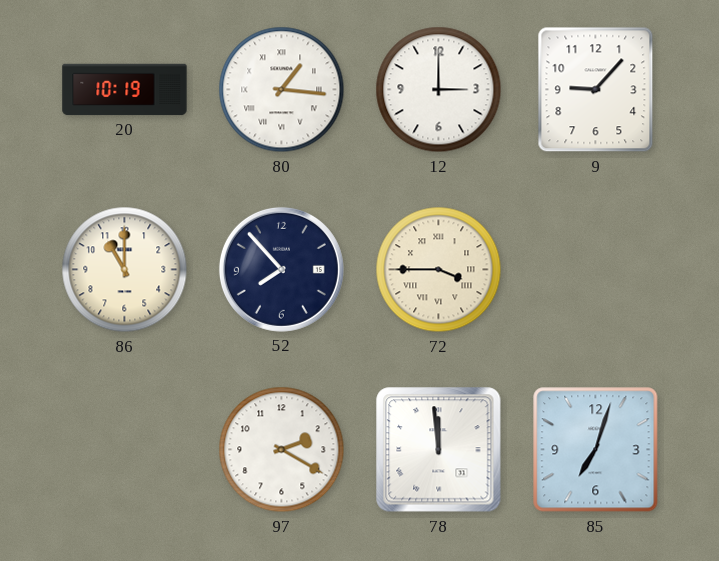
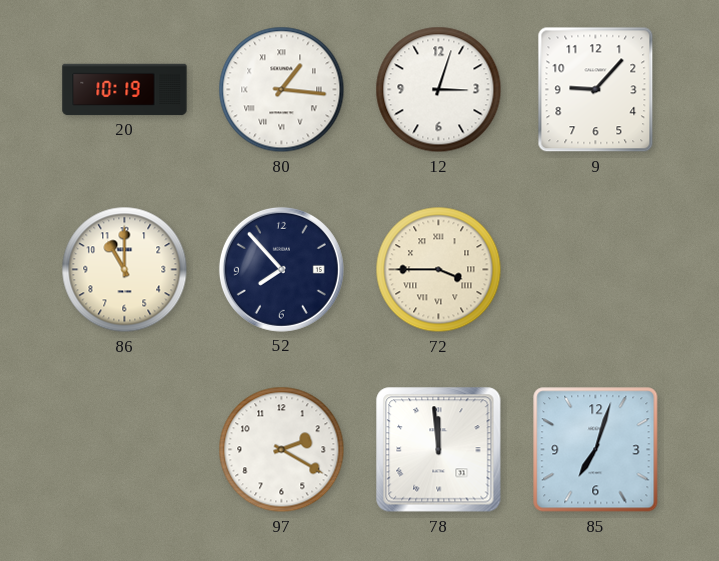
12: 3:00 -> 3:03
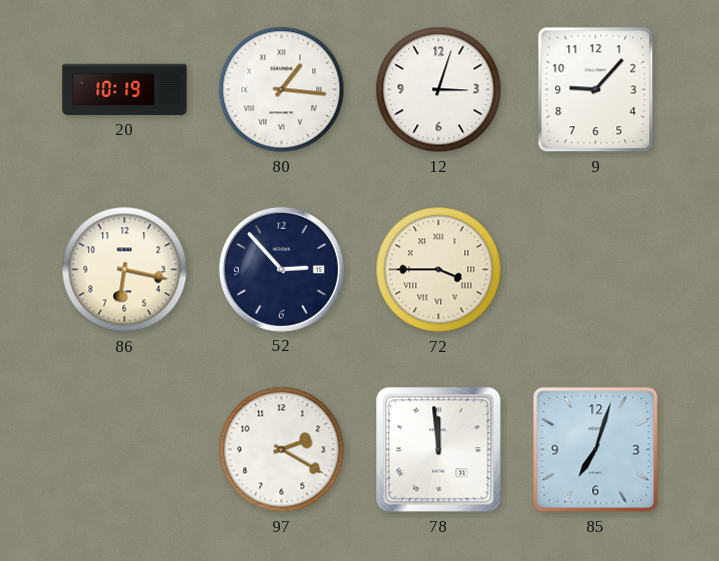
86: 11:00 -> 6:17
52: 7:53 -> 2:53
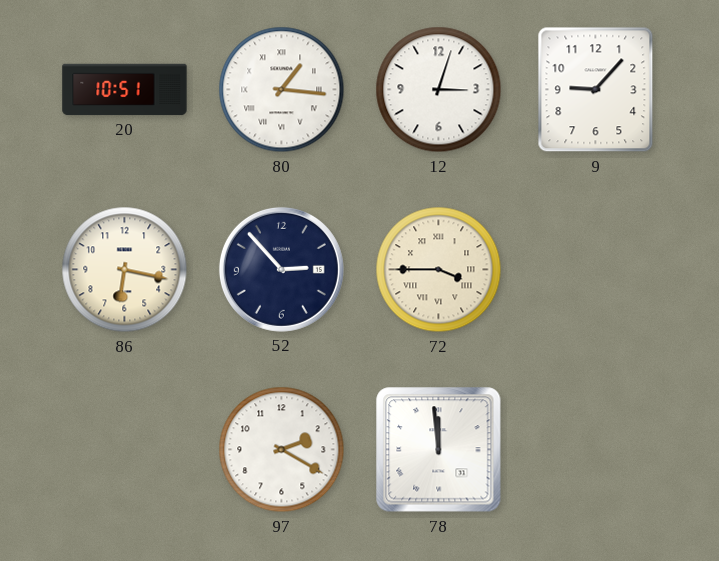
20: 10:19 -> 10:51
85: 7:03 -> none
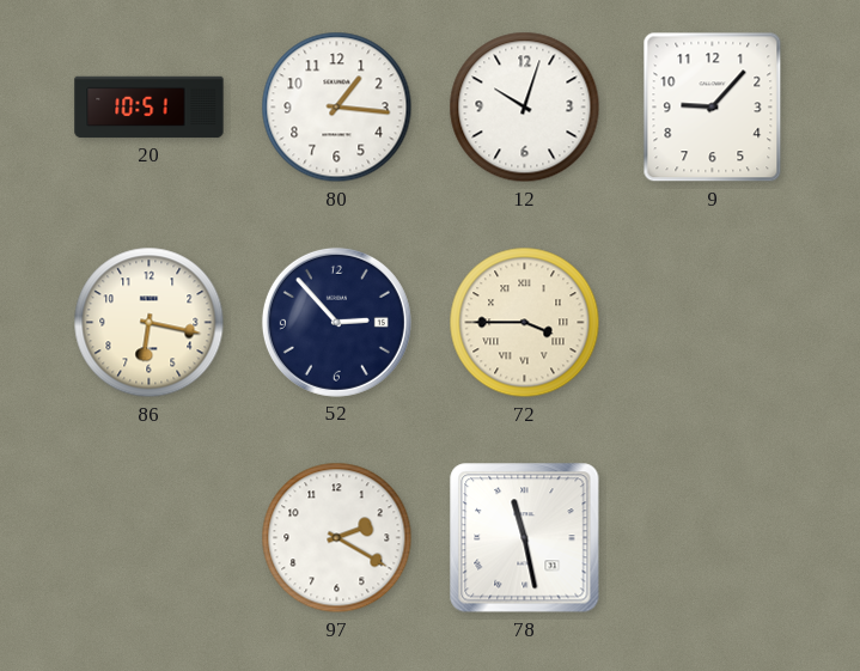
80 numerals: Roman -> Arabic
12: 3:03 -> 10:03
78: 11:59 -> 11:28
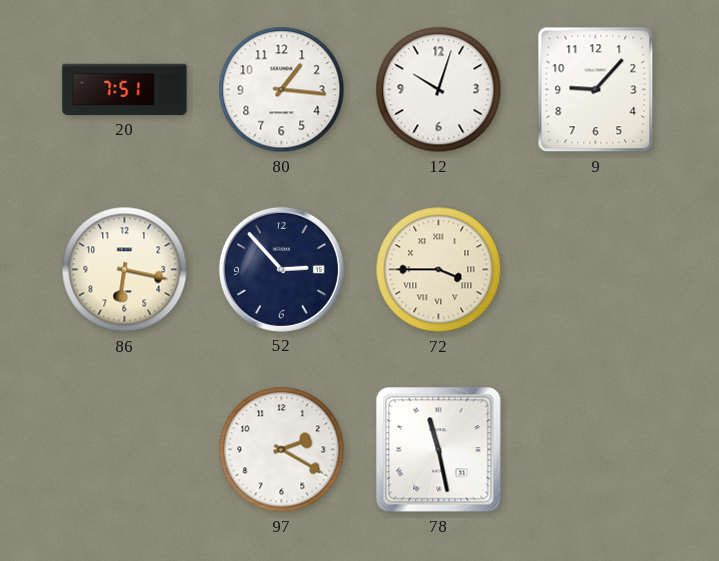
20: 10:51 -> 7:51
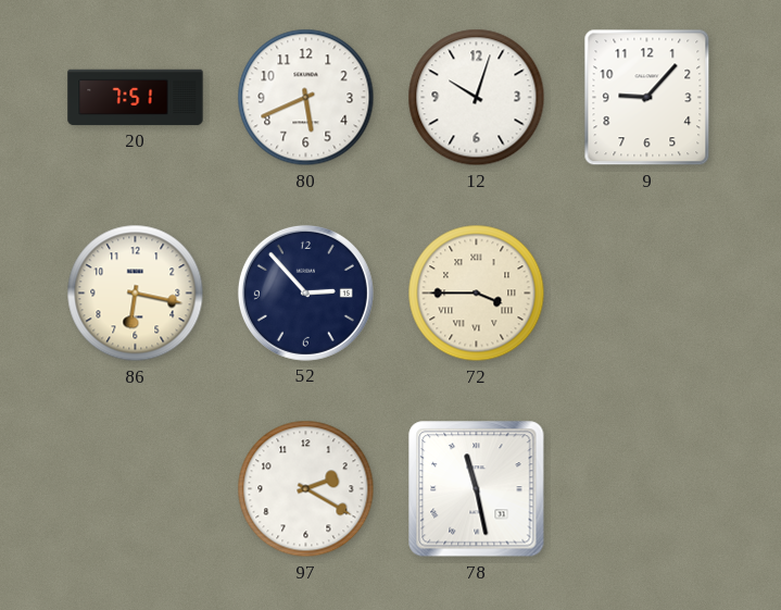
80: 1:16 -> 5:41
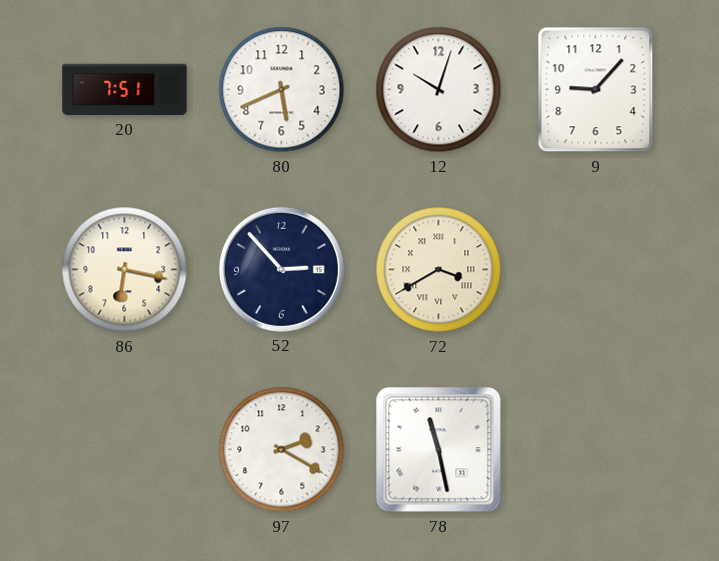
72: 3:45 -> 3:40
